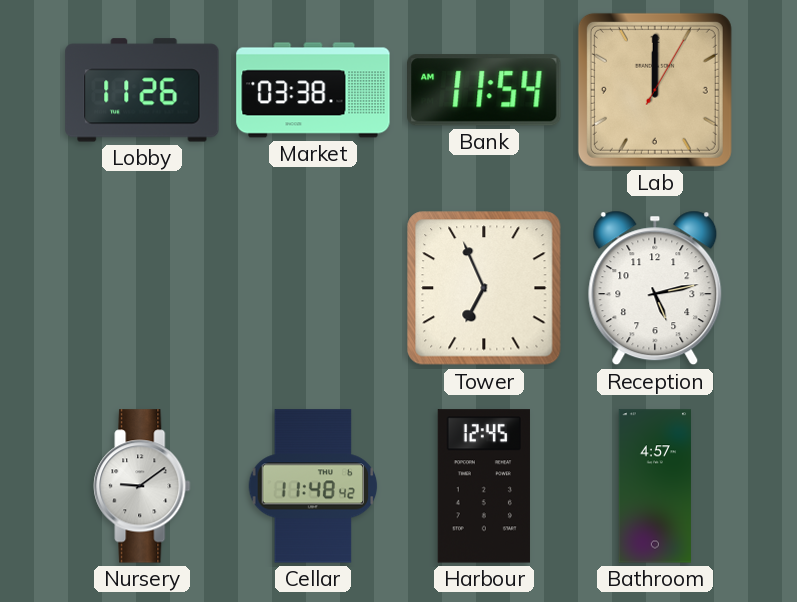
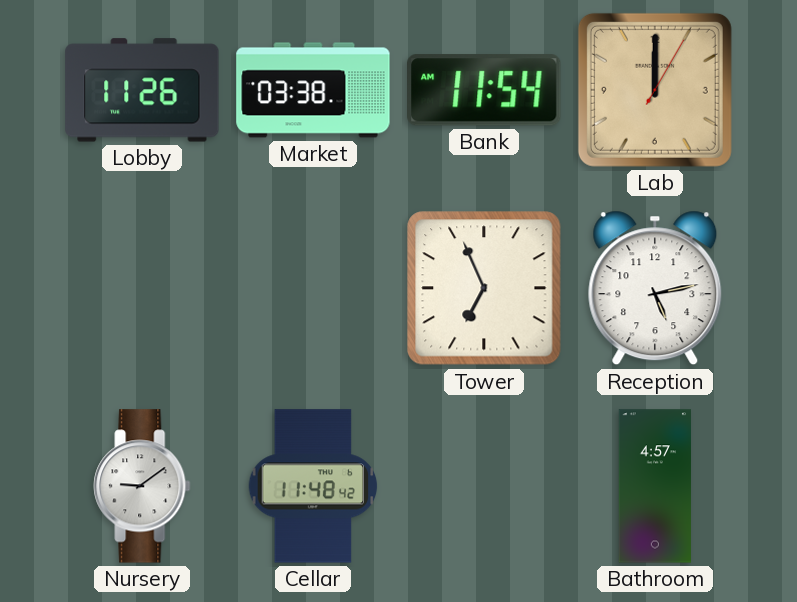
Harbour: 12:45 -> none
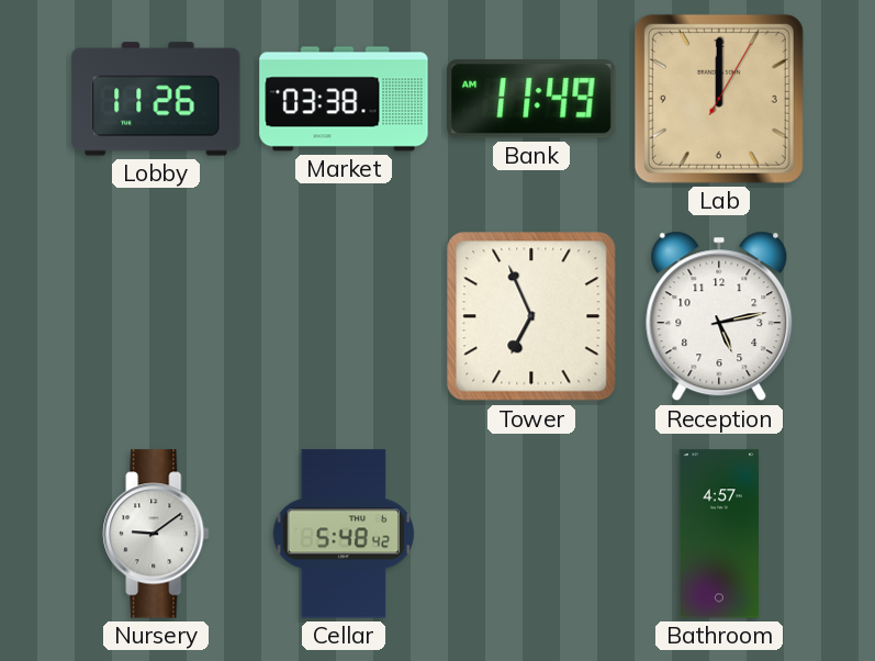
Bank: 11:54 -> 11:49
Cellar: 11:48 -> 5:48
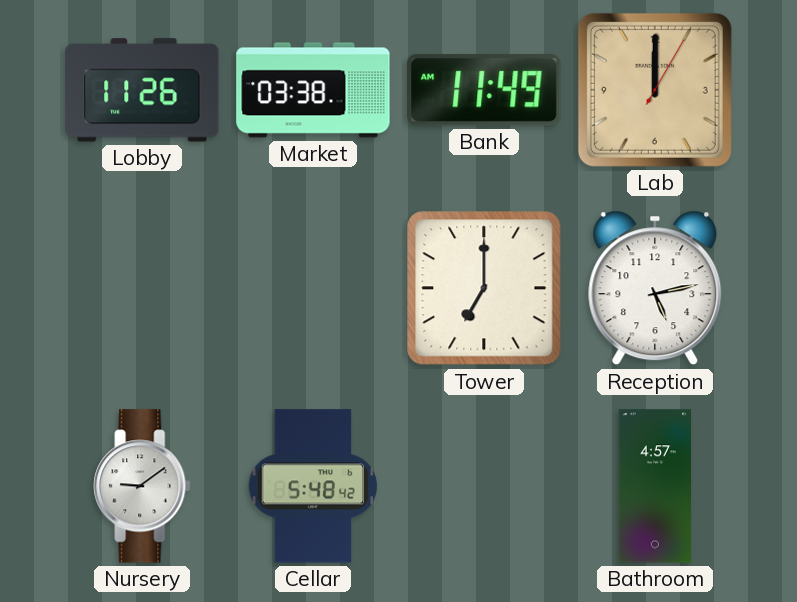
Tower: 6:56 -> 7:00
